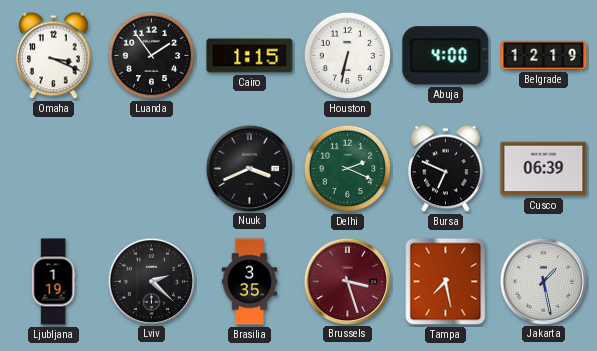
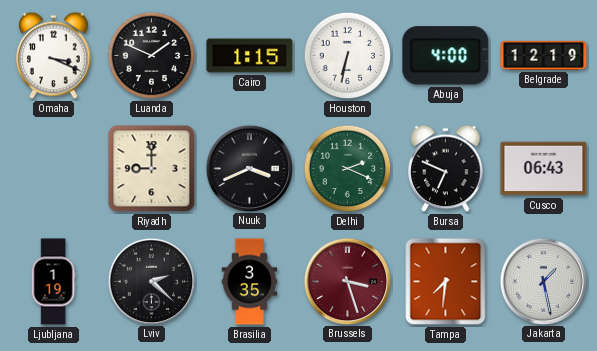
Luanda: 1:54 -> 1:49
Riyadh: none -> 9:00
Cusco: 06:39 -> 06:43
Tampa: 7:28 -> 7:31
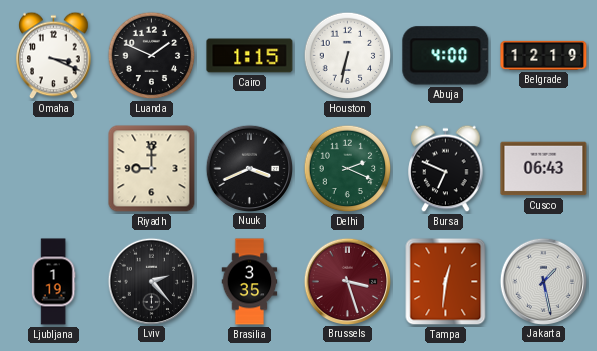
Lviv: 2:22 -> 2:23
Tampa: 7:31 -> 12:31
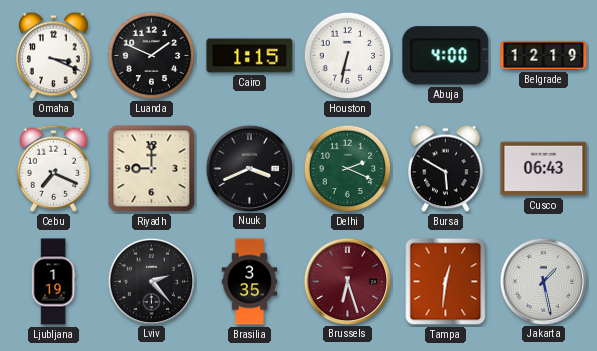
Cebu: none -> 7:19
Bursa: 6:49 -> 5:50
Brussels: 3:27 -> 6:27
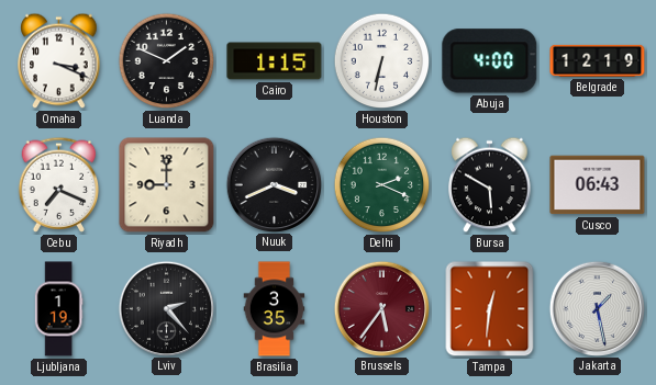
Brussels: 6:27 -> 5:36
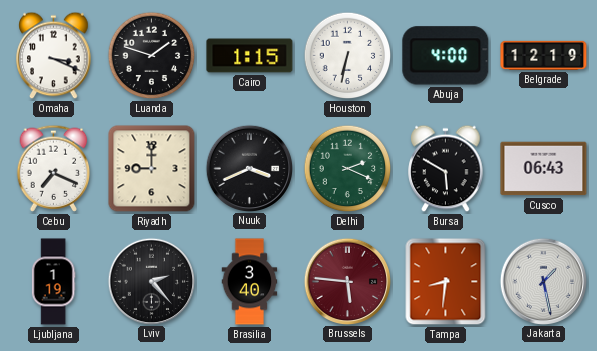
Luanda: 1:49 -> 1:48
Brasilia: 3:35 -> 3:40
Brussels: 5:36 -> 5:46
Tampa: 12:31 -> 8:31
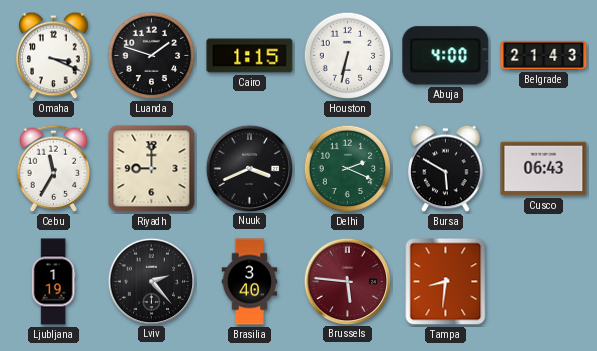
Belgrade: 12:19 -> 21:43
Cebu: 7:19 -> 11:35
Jakarta: 1:28 -> none
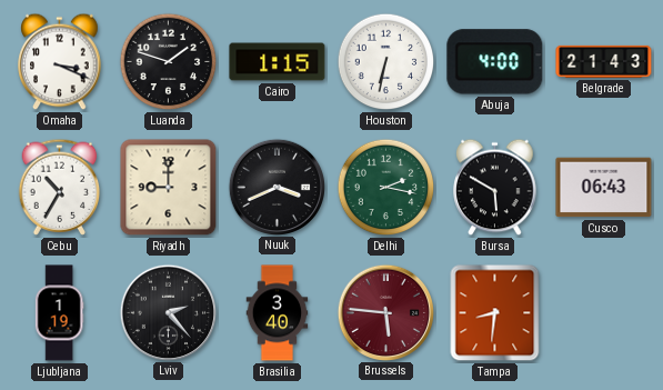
Cebu: 11:35 -> 10:35
Delhi: 2:19 -> 2:17
